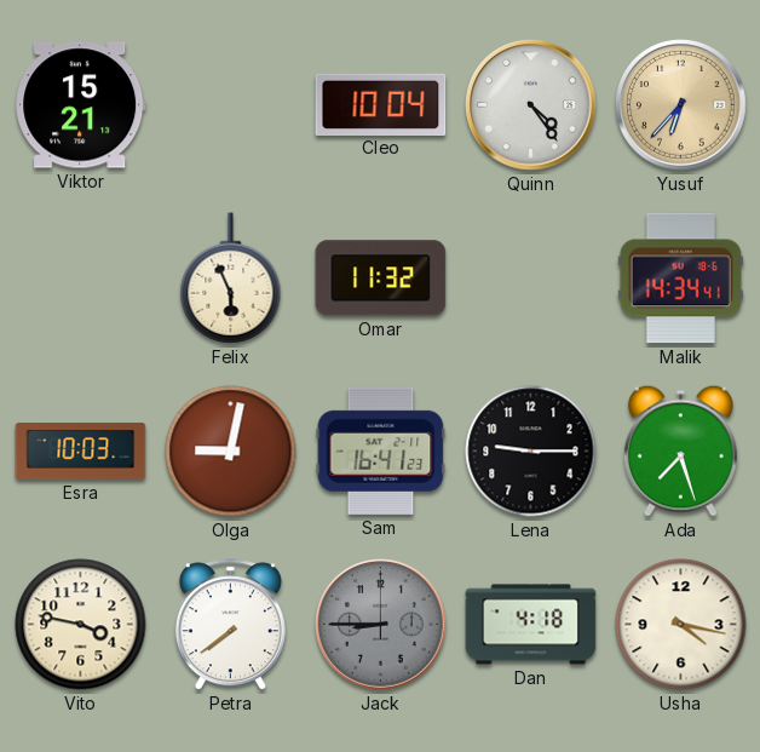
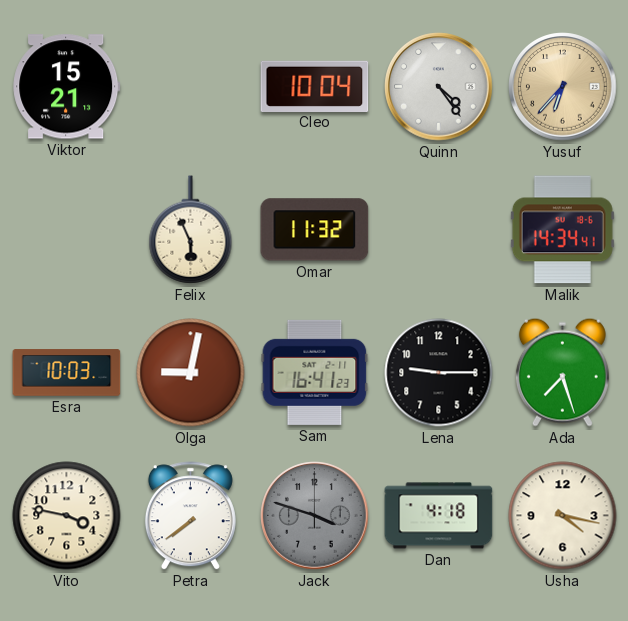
Jack: 8:45 -> 3:48
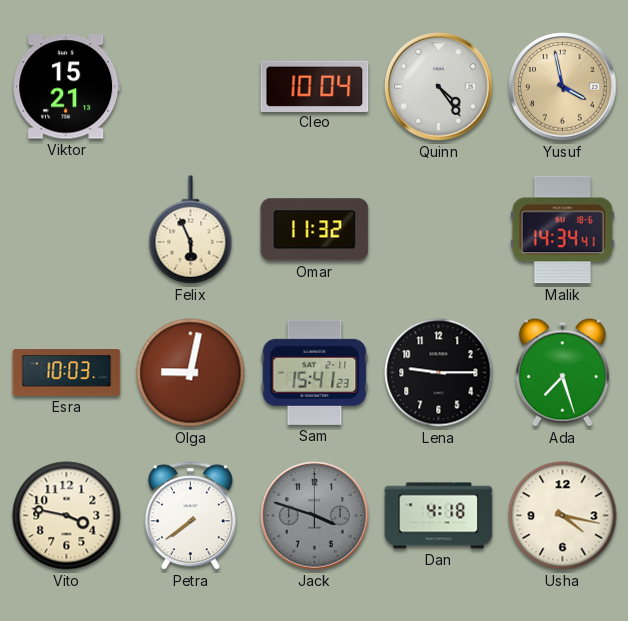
Yusuf: 6:37 -> 3:58
Sam: 16:41 -> 15:41
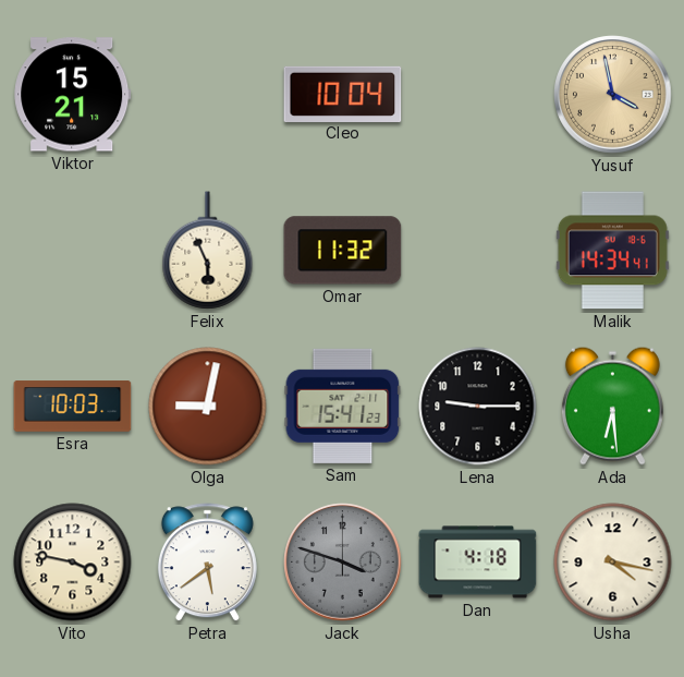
Quinn: 4:24 -> none
Ada: 7:27 -> 6:29
Petra: 7:39 -> 5:39
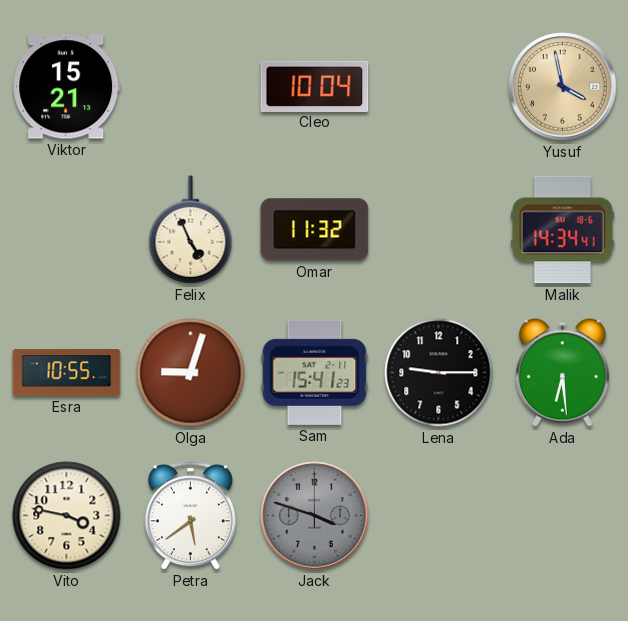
Felix: 5:56 -> 4:56
Esra: 10:03 -> 10:55
Olga: 9:02 -> 9:03
Dan: 4:18 -> none
Usha: 4:17 -> none
